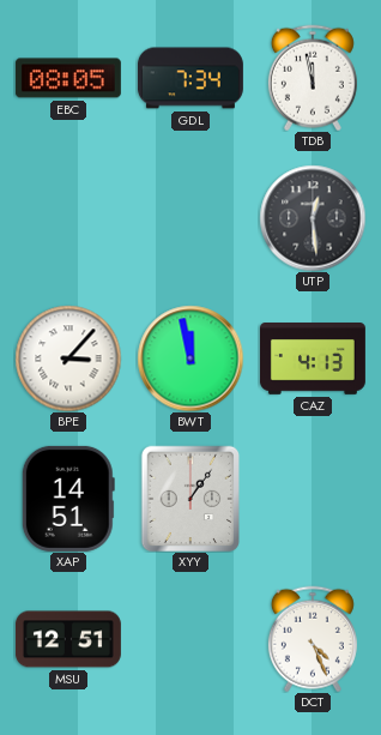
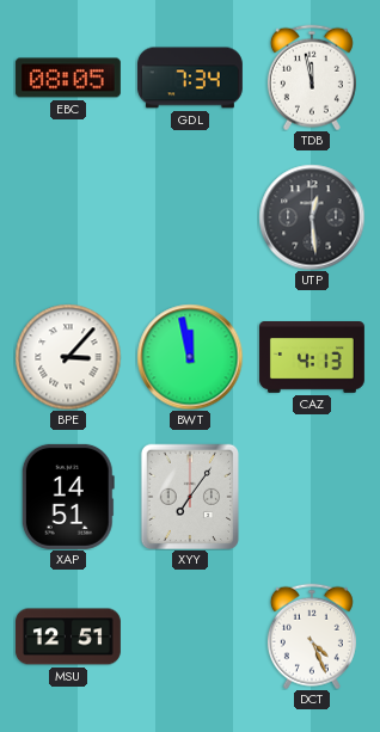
XYY: 1:06 -> 7:06
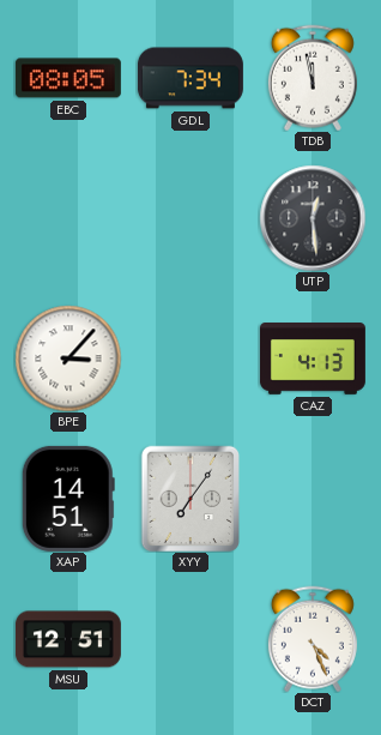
BWT: 11:58 -> none
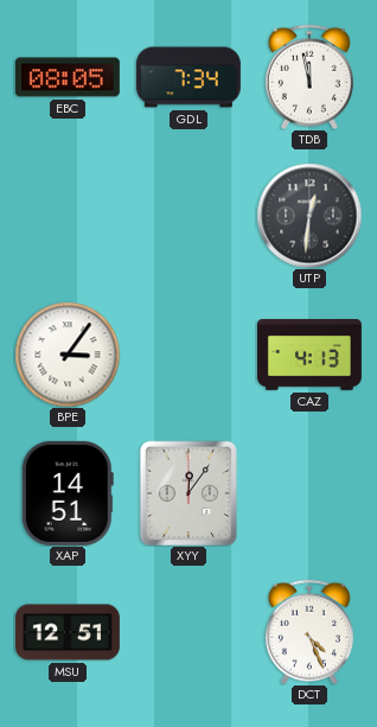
UTP: 12:29 -> 12:31
BPE: 3:07 -> 3:06
XYY: 7:06 -> 12:06
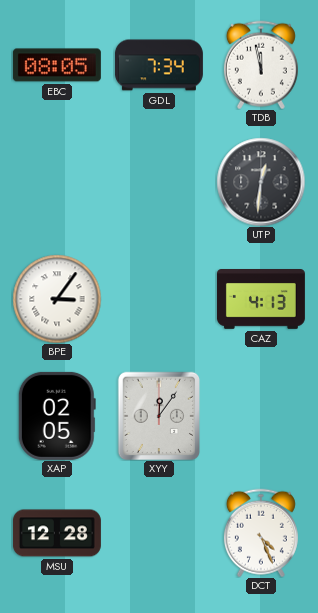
XAP: 14:51 -> 02:05
MSU: 12:51 -> 12:28
